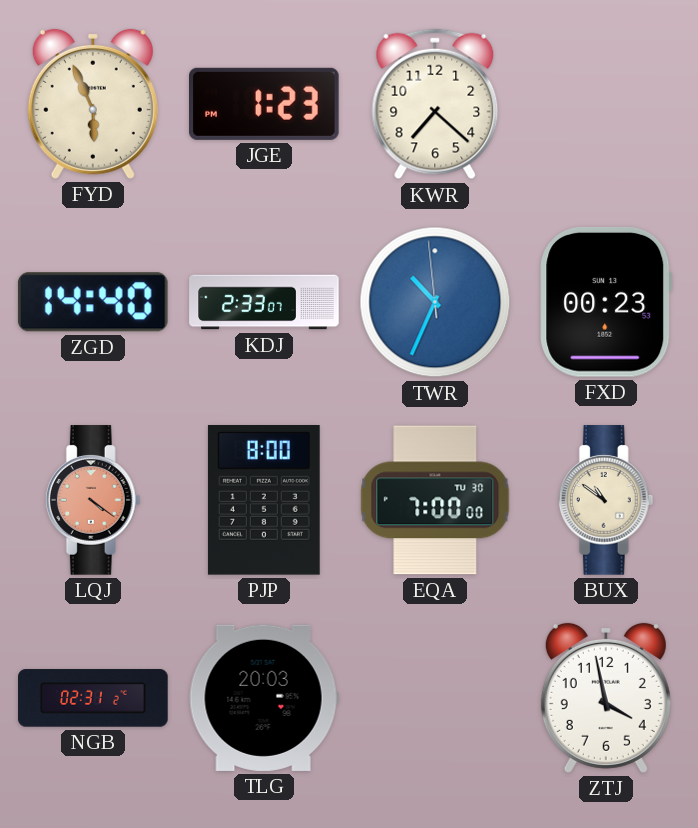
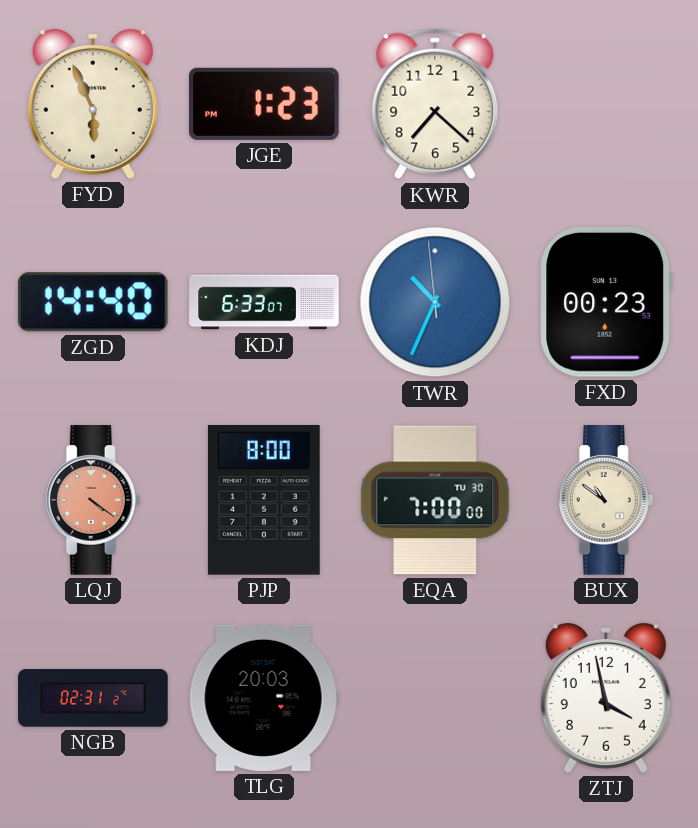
KDJ: 2:33 -> 6:33
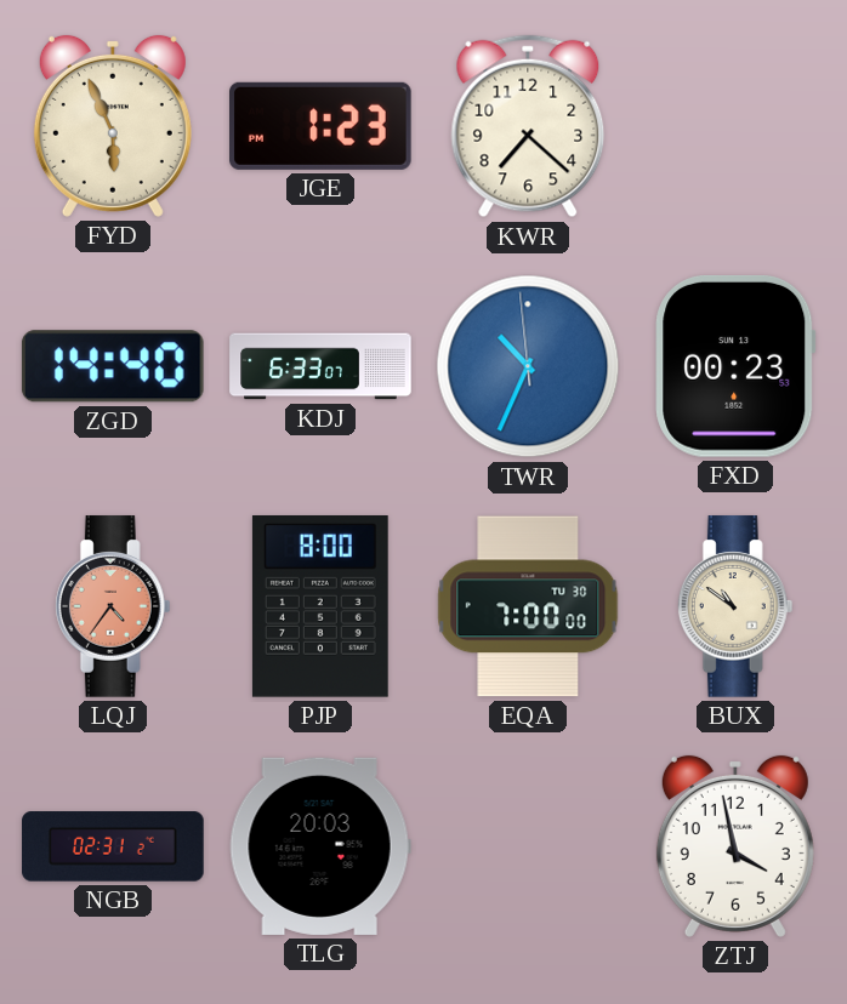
LQJ: 4:21 -> 4:36
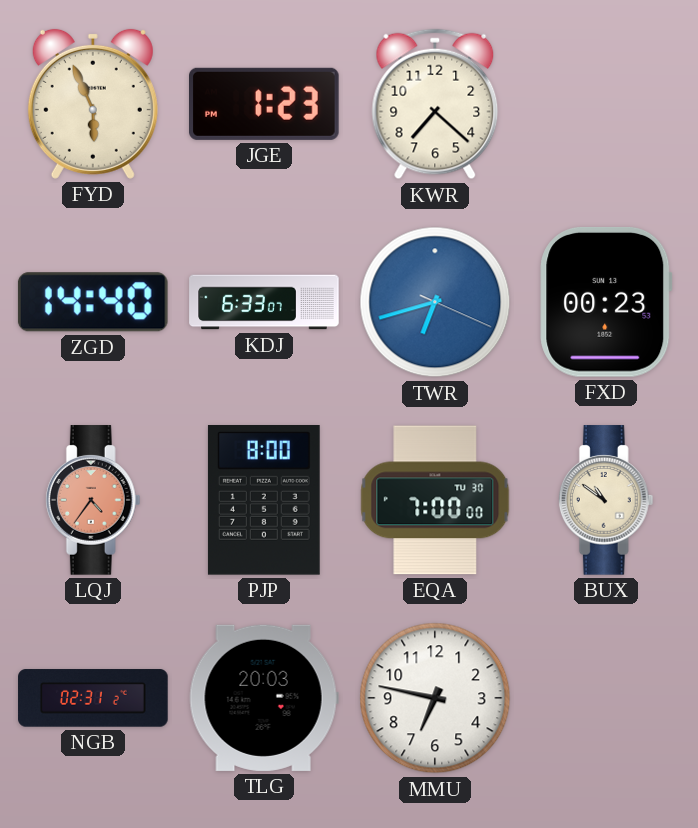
TWR: 10:33 -> 6:42
MMU: none -> 6:47
ZTJ: 3:58 -> none
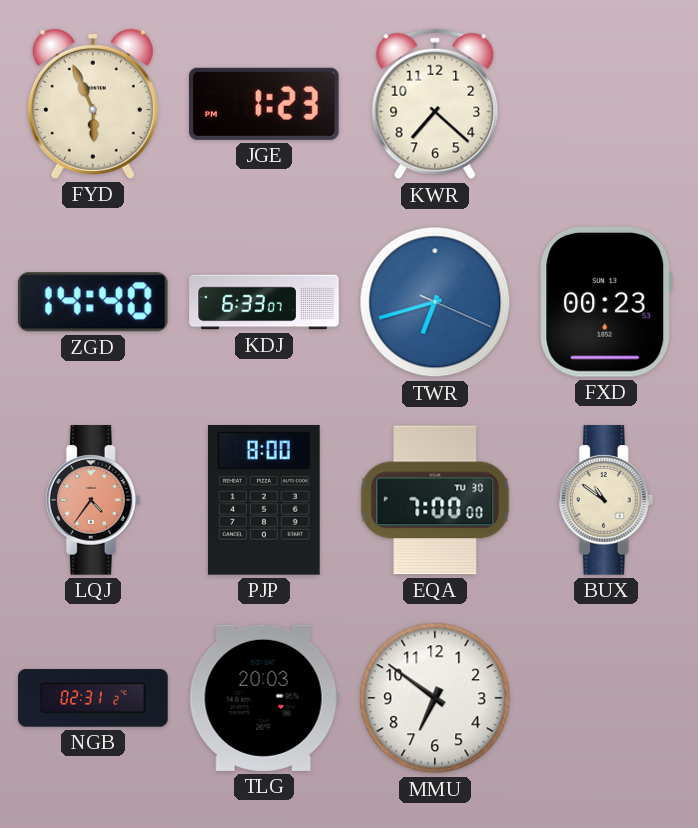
MMU: 6:47 -> 6:51
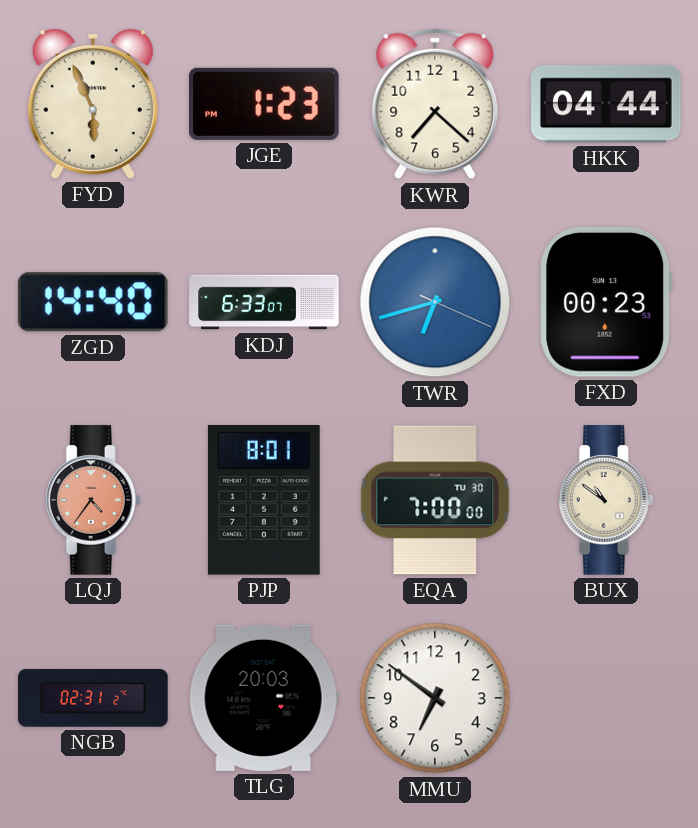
HKK: none -> 04:44
PJP: 8:00 -> 8:01
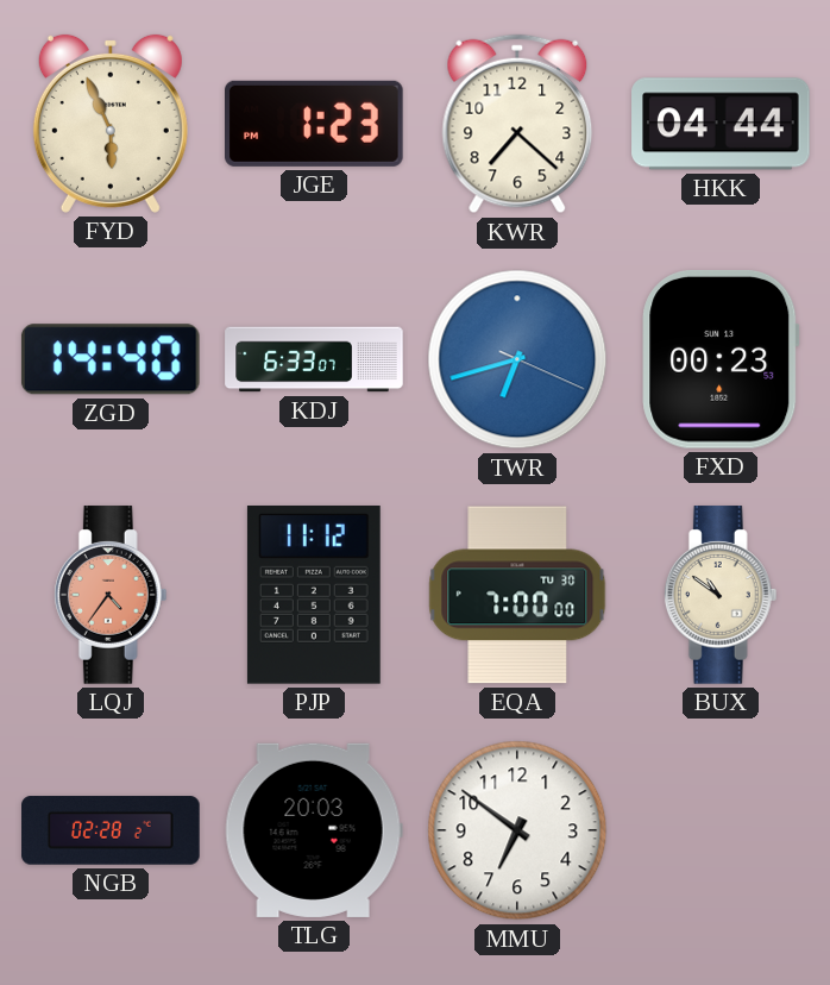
PJP: 8:01 -> 11:12
NGB: 02:31 -> 02:28
